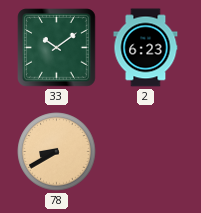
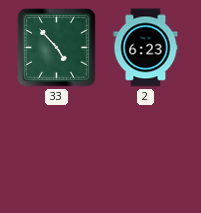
33: 10:09 -> 4:53
78: 8:40 -> none
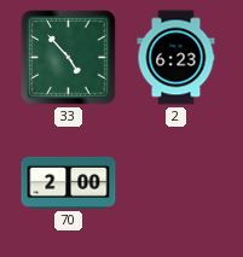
70: none -> 2:00
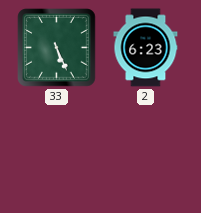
33: 4:53 -> 5:26
70: 2:00 -> none
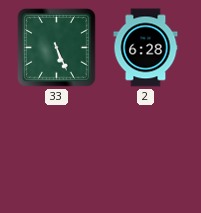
2: 6:23 -> 6:28
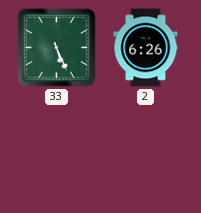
2: 6:28 -> 6:26
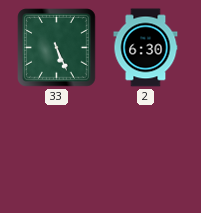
2: 6:26 -> 6:30
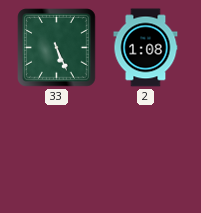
2: 6:30 -> 1:08
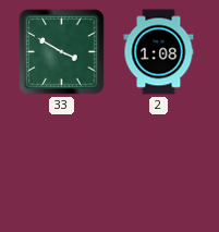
33: 5:26 -> 3:50
